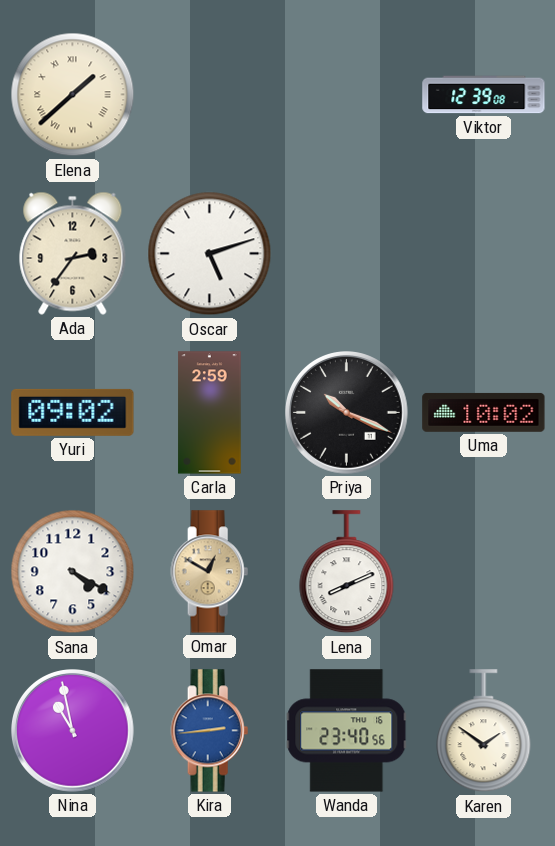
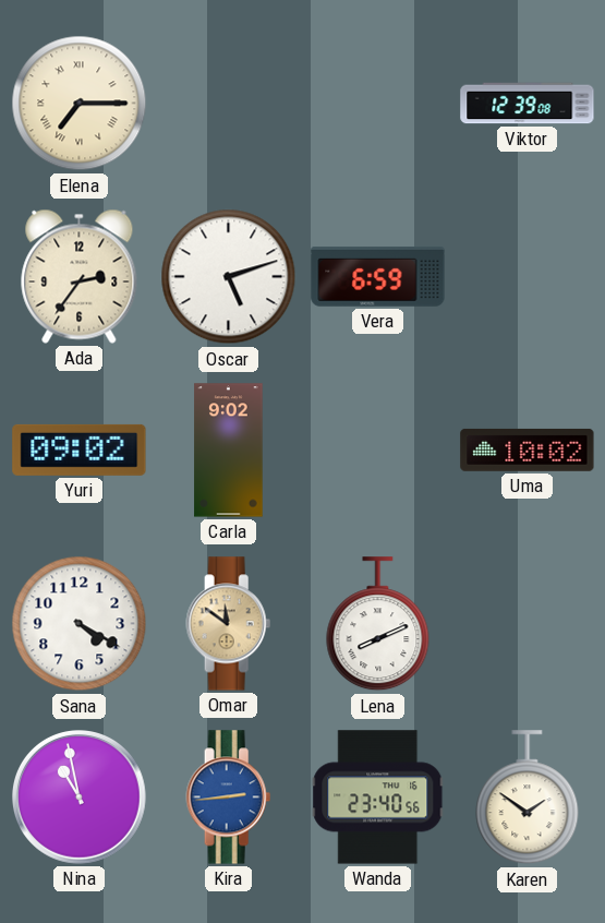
Elena: 1:38 -> 7:15
Vera: none -> 6:59
Carla: 2:59 -> 9:02
Priya: 10:19 -> none
Omar: 12:50 -> 11:51
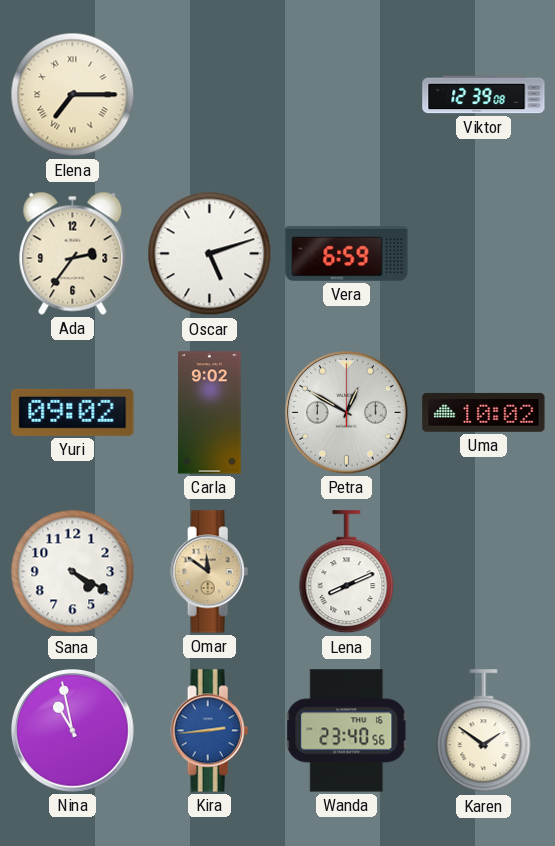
Petra: none -> 12:50
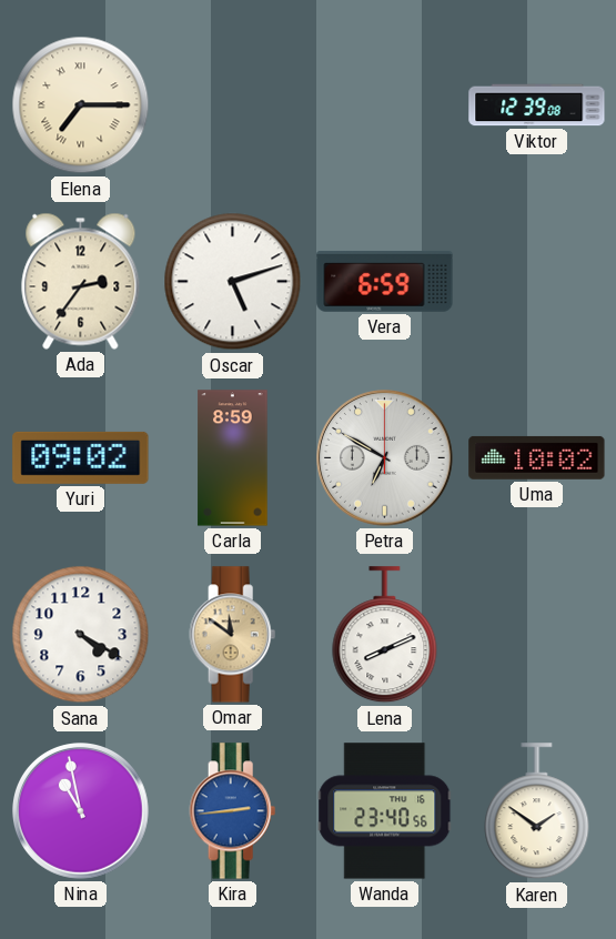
Carla: 9:02 -> 8:59
Petra: 12:50 -> 6:50
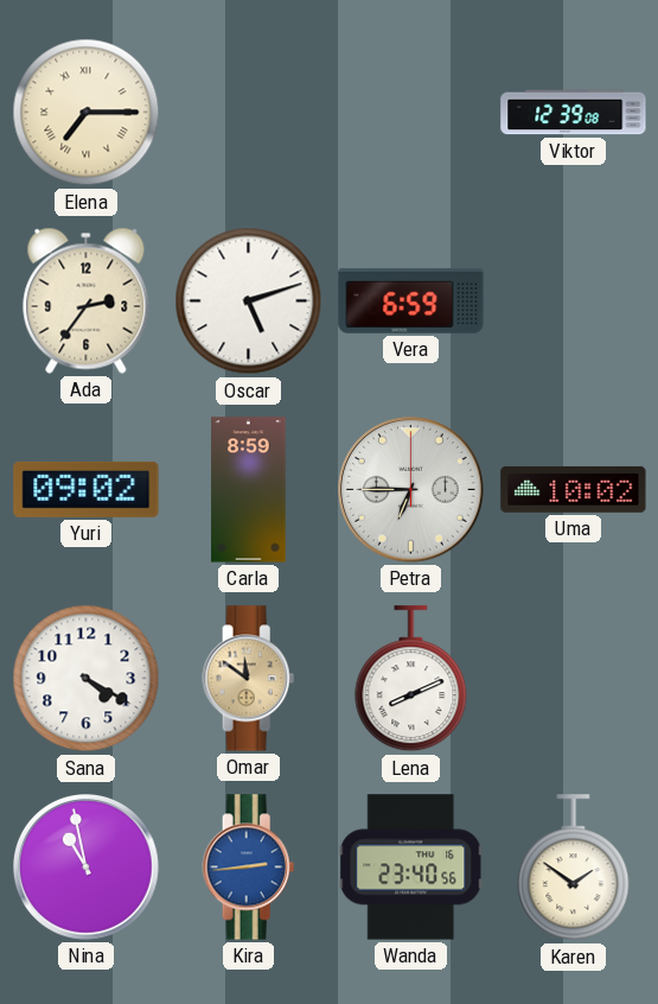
Petra: 6:50 -> 6:45
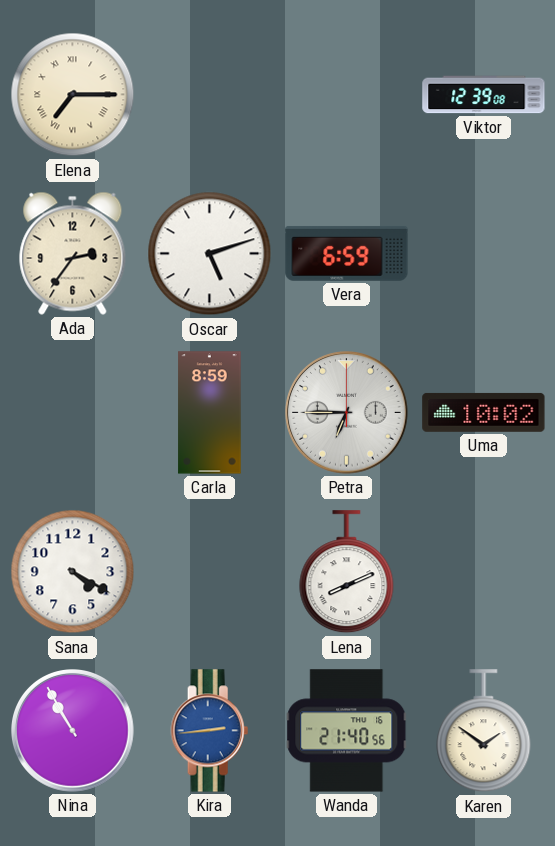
Yuri: 09:02 -> none
Omar: 11:51 -> none
Nina: 10:58 -> 10:55
Wanda: 23:40 -> 21:40
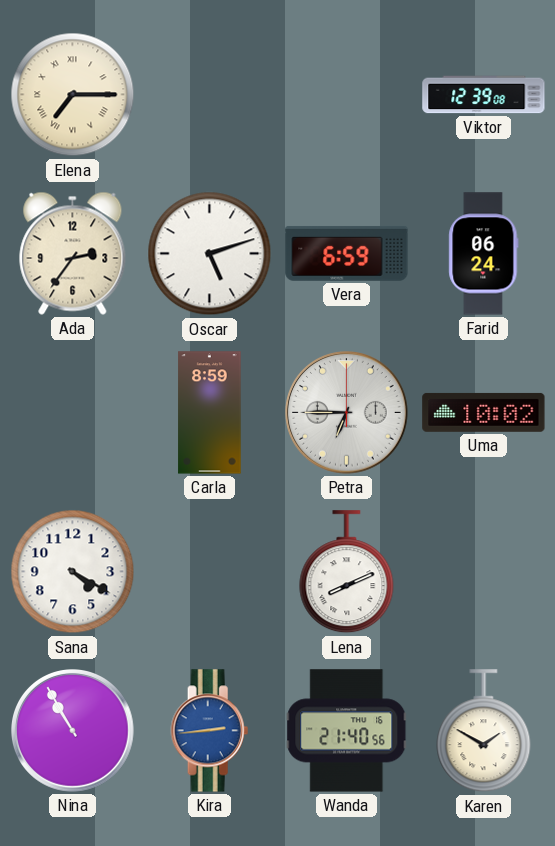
Farid: none -> 06:24
Karen: 1:51 -> 1:50
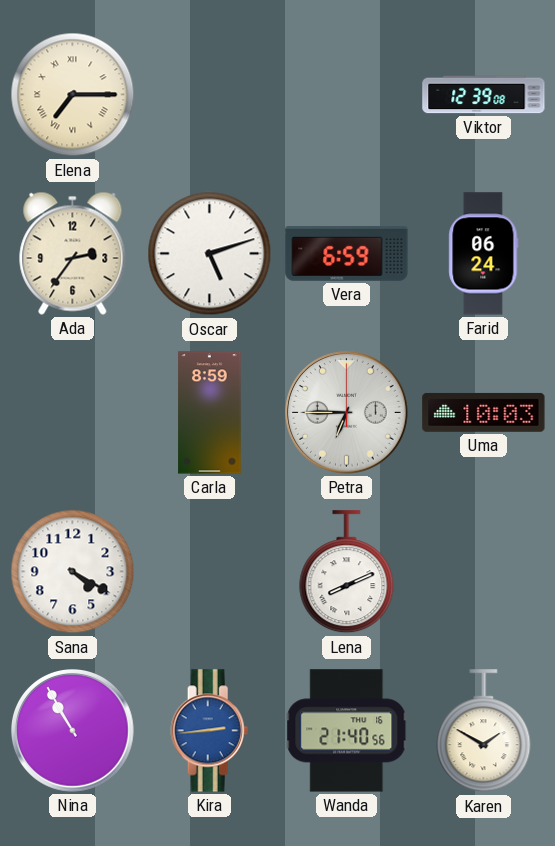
Uma: 10:02 -> 10:03
